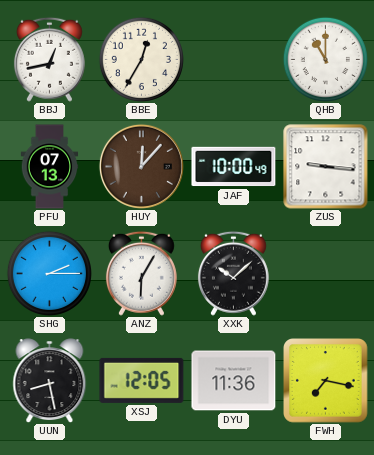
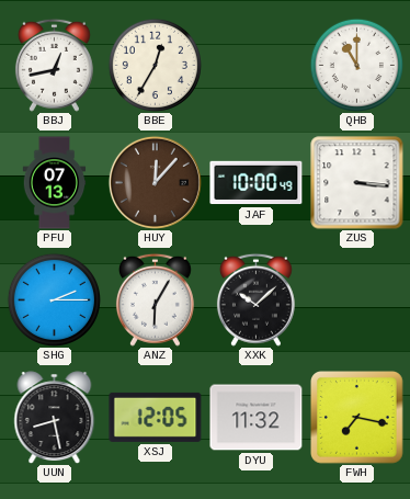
ZUS: 9:16 -> 3:16
DYU: 11:36 -> 11:32
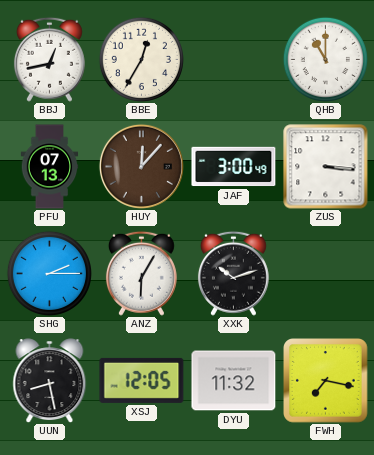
JAF: 10:00 -> 3:00
XXK: 10:08 -> 10:12
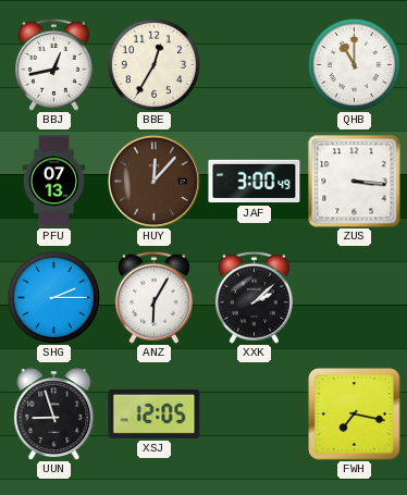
XXK: 10:12 -> 2:08
UUN: 8:28 -> 8:57
DYU: 11:32 -> none
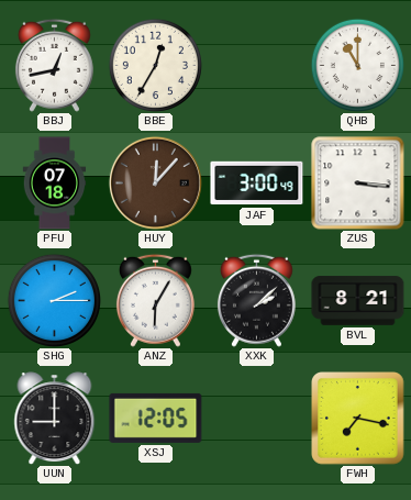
PFU: 07:13 -> 07:18
BVL: none -> 8:21
UUN: 8:57 -> 9:00
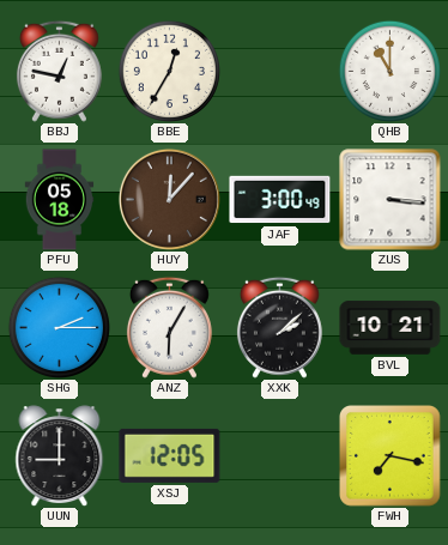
BBJ: 12:43 -> 12:47
PFU: 07:18 -> 05:18
BVL: 8:21 -> 10:21
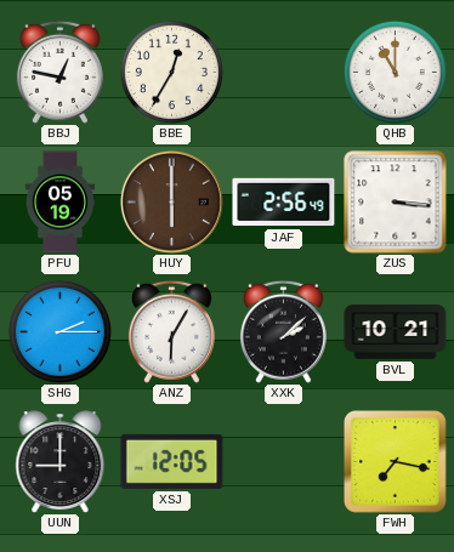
PFU: 05:18 -> 05:19
HUY: 12:07 -> 6:00
JAF: 3:00 -> 2:56
